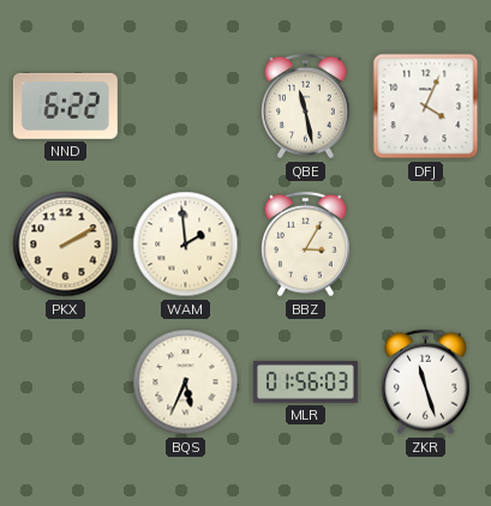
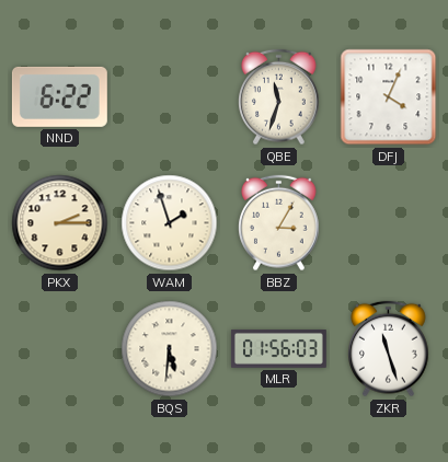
QBE: 11:28 -> 11:33
PKX: 2:10 -> 2:15
WAM: 1:59 -> 1:57
BQS: 5:34 -> 5:31
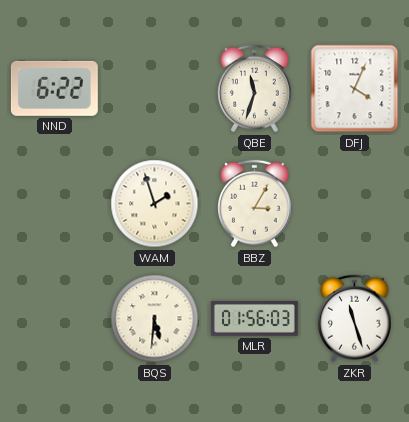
PKX: 2:15 -> none
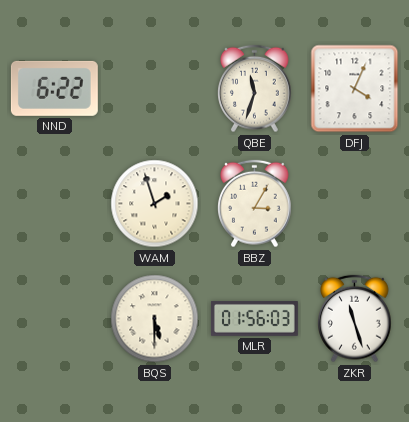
BQS: 5:31 -> 5:30
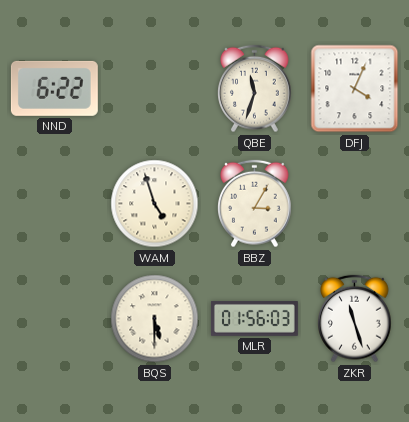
WAM: 1:57 -> 4:57
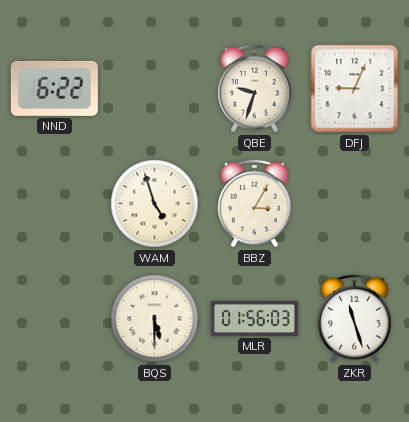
QBE: 11:33 -> 9:33
DFJ: 4:04 -> 9:04
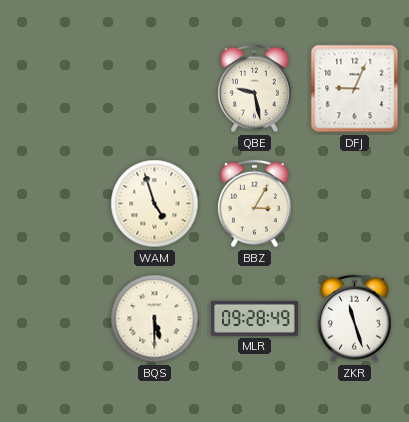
NND: 6:22 -> none
QBE: 9:33 -> 9:28
MLR: 01:56 -> 09:28
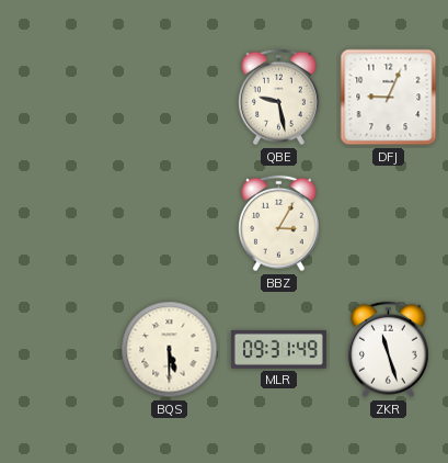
WAM: 4:57 -> none
MLR: 09:28 -> 09:31
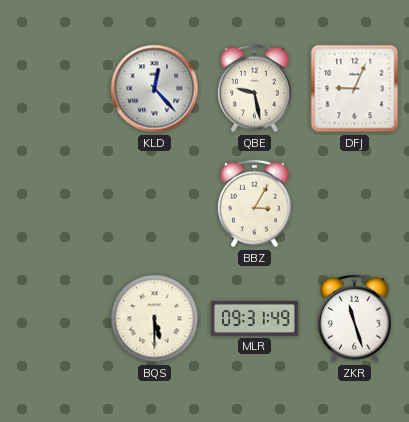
KLD: none -> 12:23
